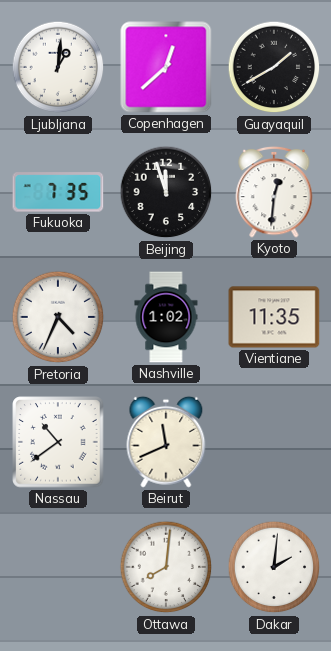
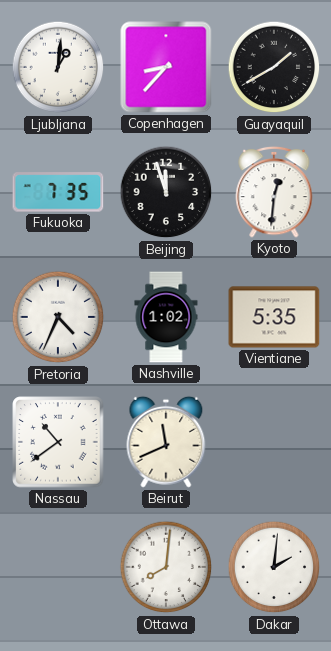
Copenhagen: 12:38 -> 8:37
Vientiane: 11:35 -> 5:35
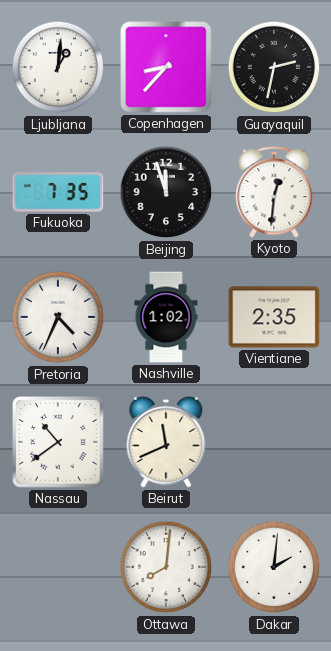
Guayaquil: 1:40 -> 2:32
Vientiane: 5:35 -> 2:35
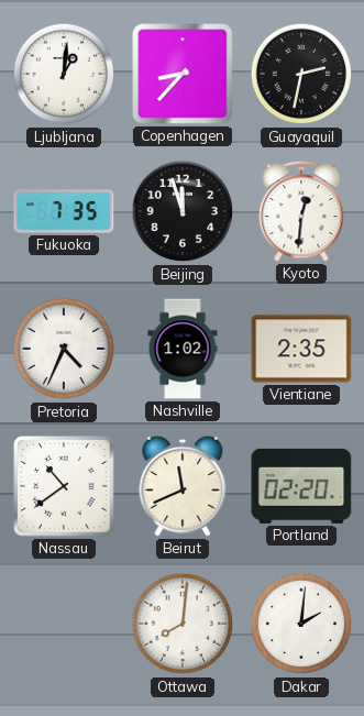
Portland: none -> 02:20
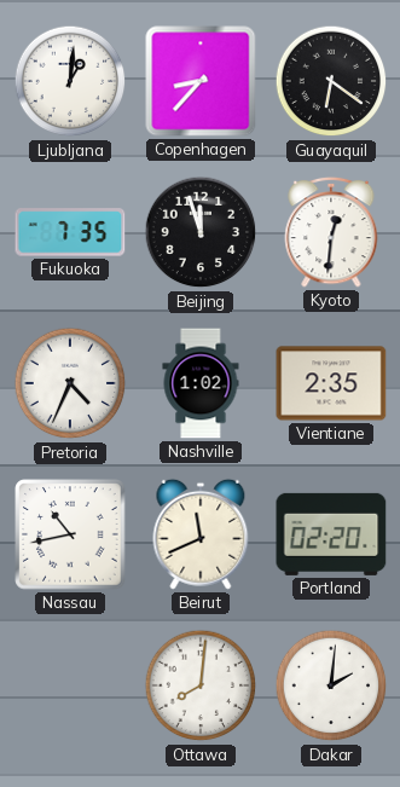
Guayaquil: 2:32 -> 6:21
Nassau: 10:39 -> 10:43
